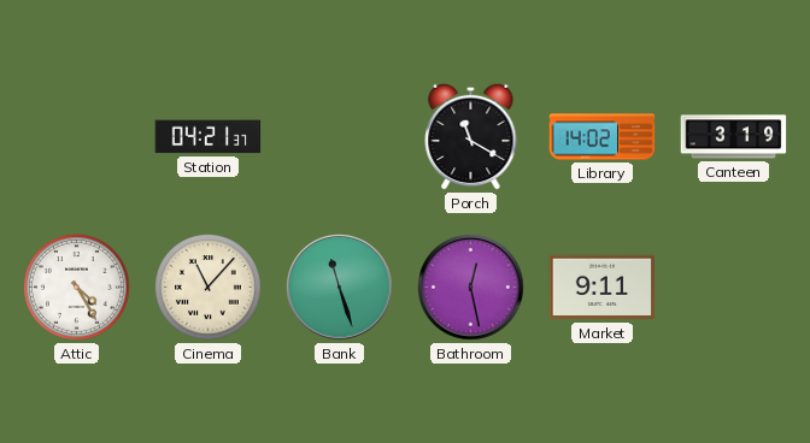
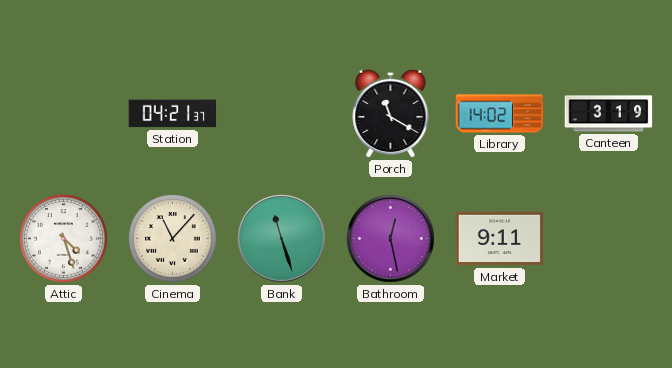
Attic: 4:25 -> 4:27
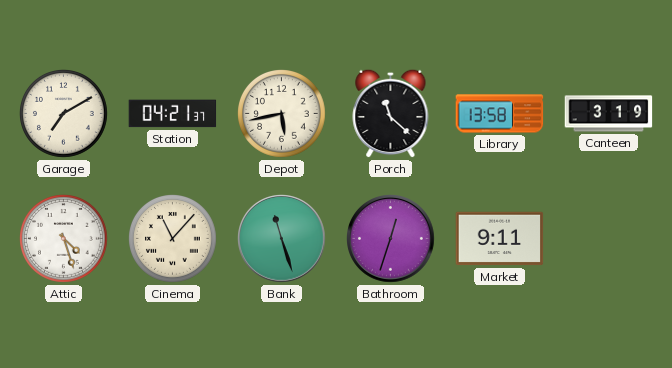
Garage: none -> 7:10
Depot: none -> 5:43
Porch: 11:20 -> 11:22
Library: 14:02 -> 13:58
Bathroom: 12:28 -> 12:33
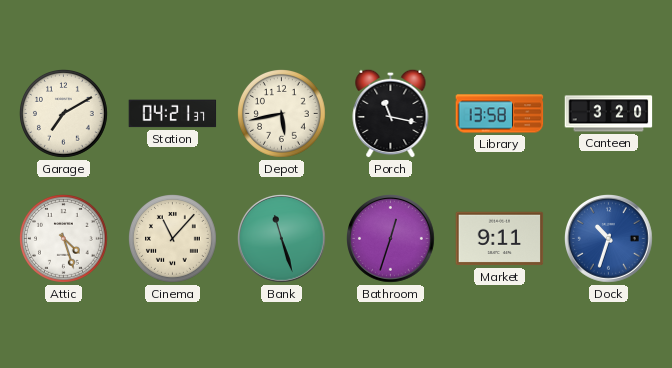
Porch: 11:22 -> 11:17
Canteen: 3:19 -> 3:20
Dock: none -> 10:33
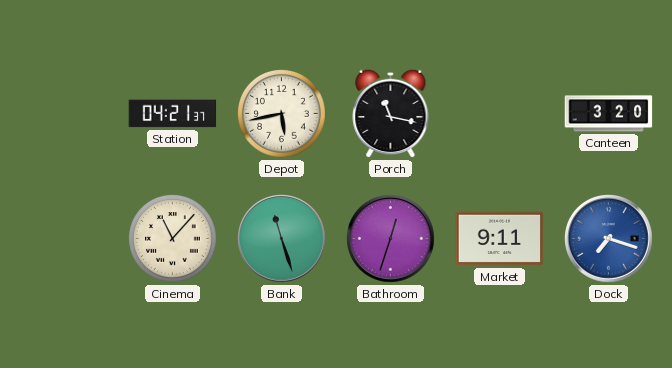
Garage: 7:10 -> none
Library: 13:58 -> none
Attic: 4:27 -> none
Dock: 10:33 -> 7:18
